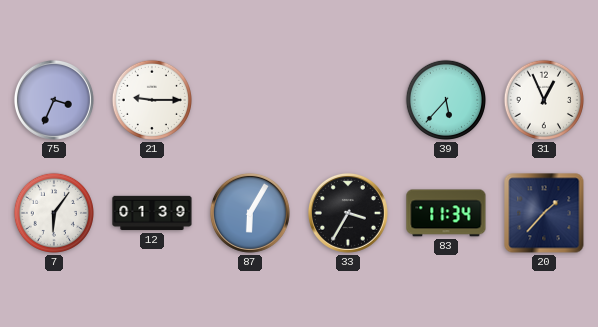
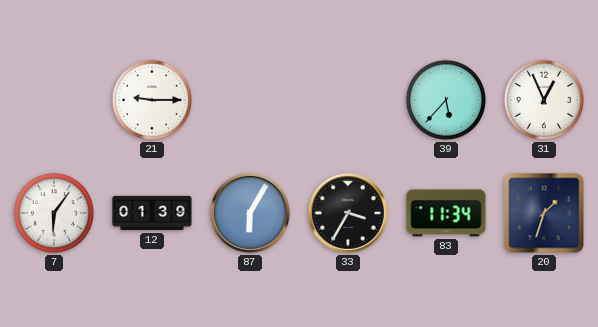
75: 3:34 -> none
20: 1:37 -> 1:33
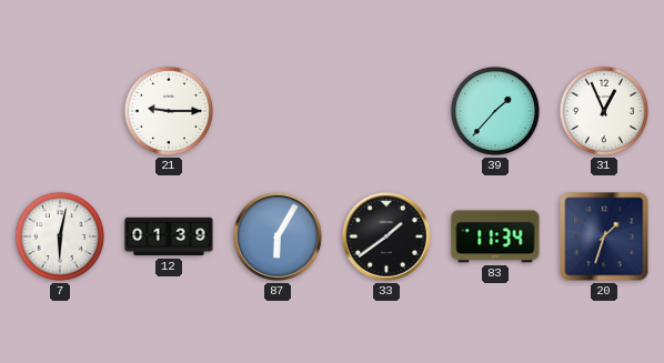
39: 5:37 -> 1:37
7: 6:06 -> 6:02
33: 3:35 -> 1:39
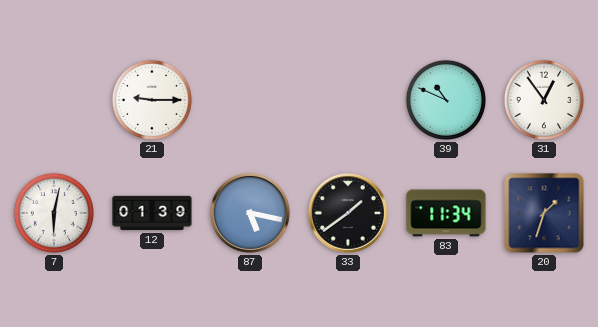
39: 1:37 -> 10:49
31: 12:56 -> 12:54
87: 6:05 -> 5:17
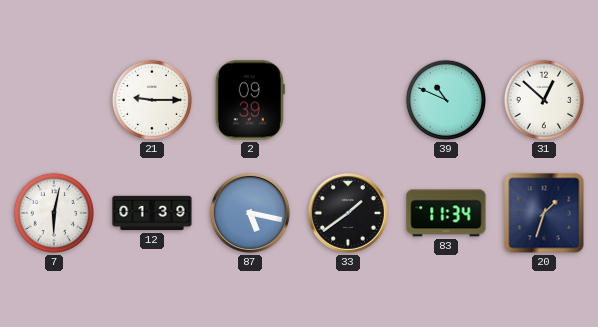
2: none -> 09:39
31: 12:54 -> 12:52
